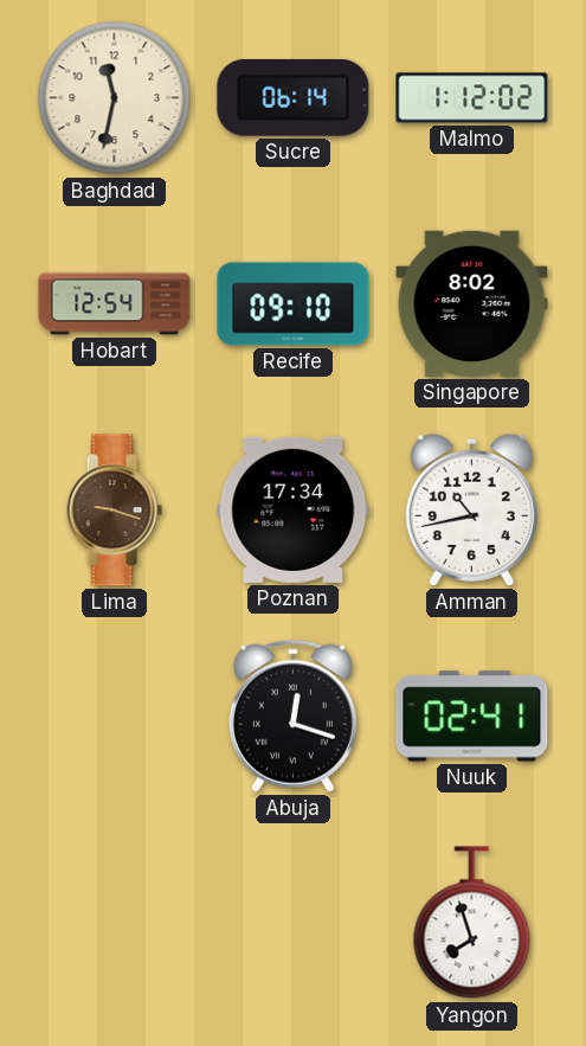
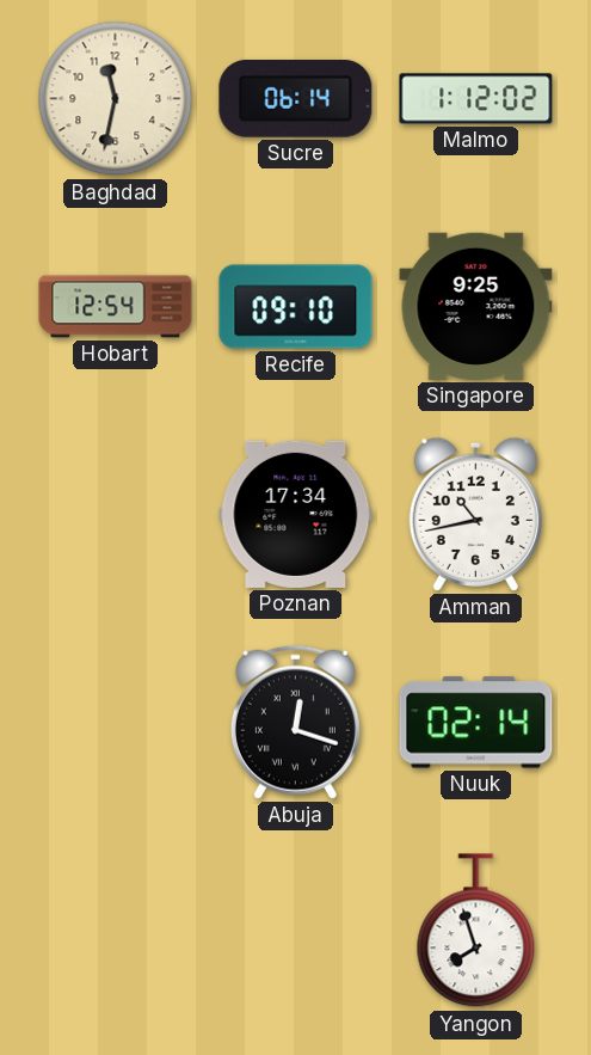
Singapore: 8:02 -> 9:25
Lima: 9:18 -> none
Nuuk: 02:41 -> 02:14
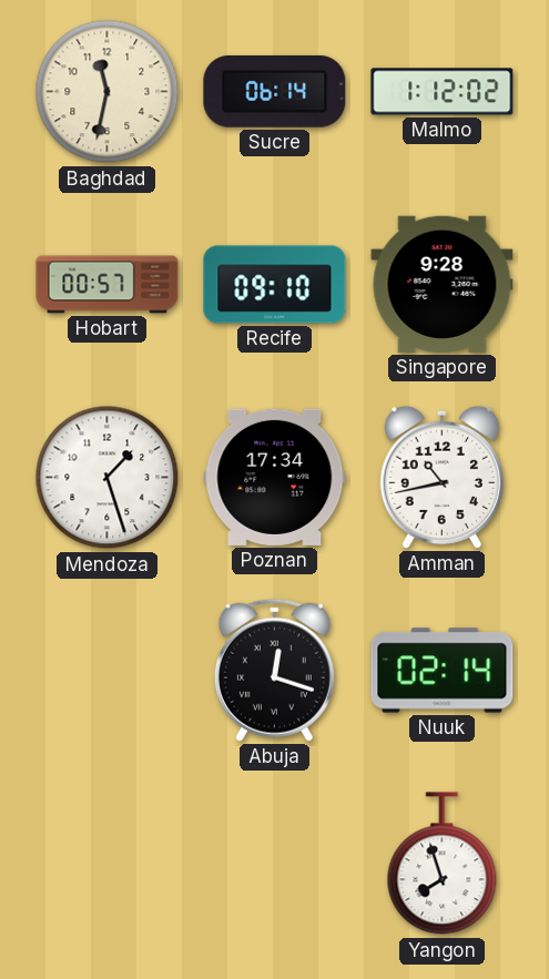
Hobart: 12:54 -> 00:57
Singapore: 9:25 -> 9:28
Mendoza: none -> 1:27
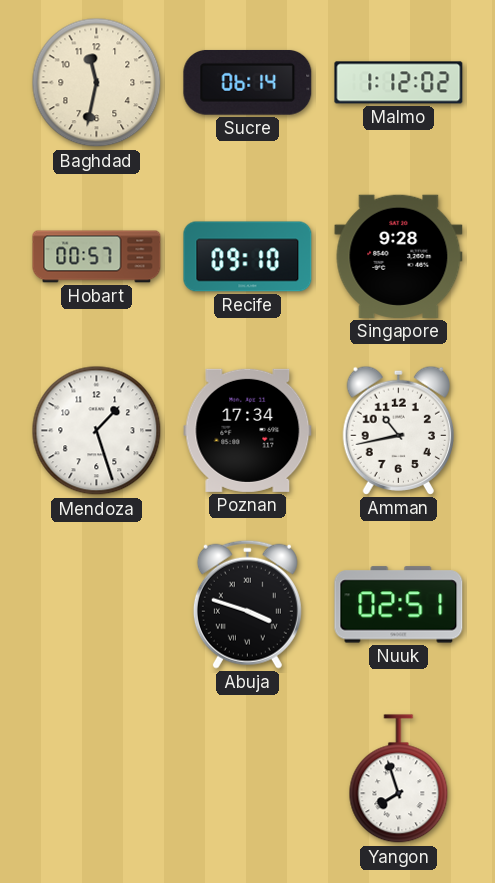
Abuja: 12:18 -> 3:48
Nuuk: 02:14 -> 02:51
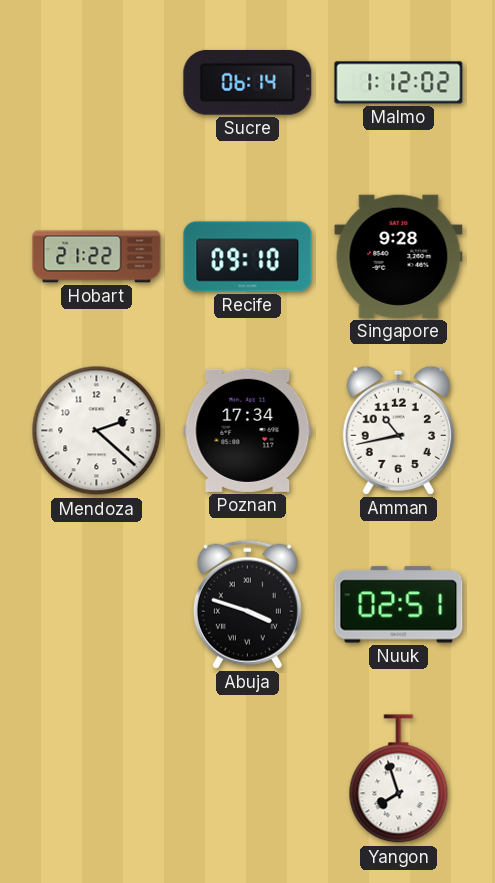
Baghdad: 11:32 -> none
Hobart: 00:57 -> 21:22
Mendoza: 1:27 -> 2:22
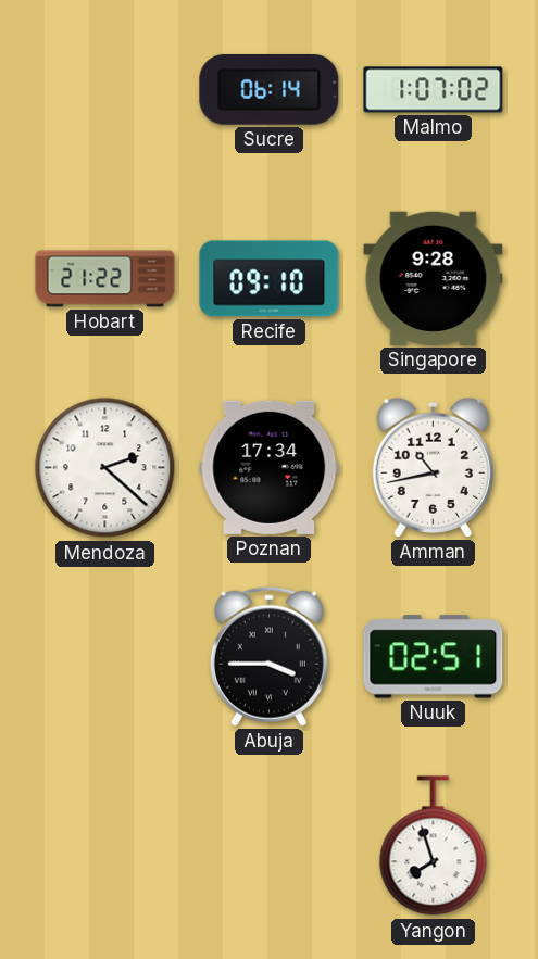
Malmo: 1:12 -> 1:07
Abuja: 3:48 -> 3:45
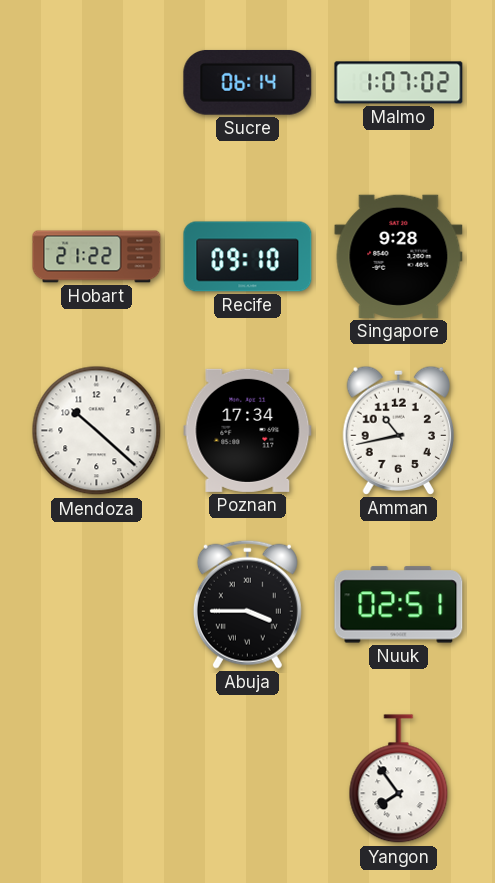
Mendoza: 2:22 -> 10:22
Yangon: 7:57 -> 7:54
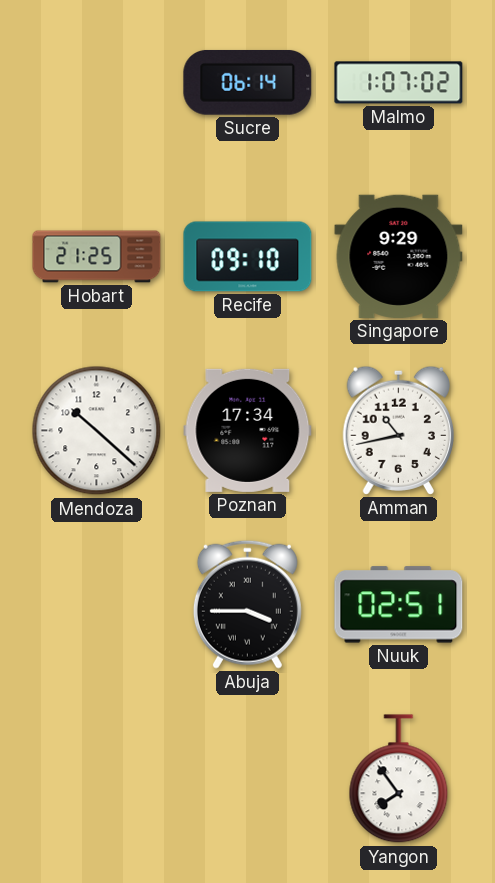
Hobart: 21:22 -> 21:25
Singapore: 9:28 -> 9:29
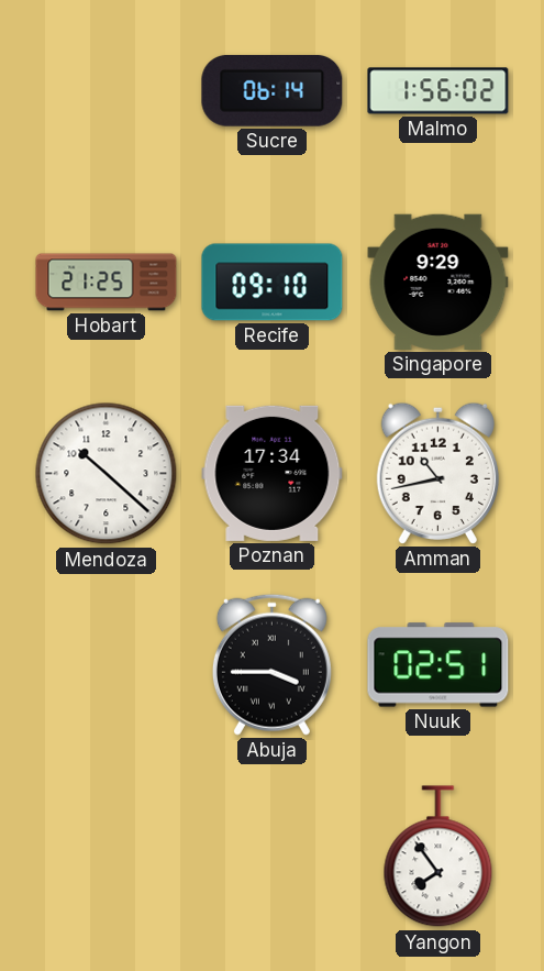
Malmo: 1:07 -> 1:56
